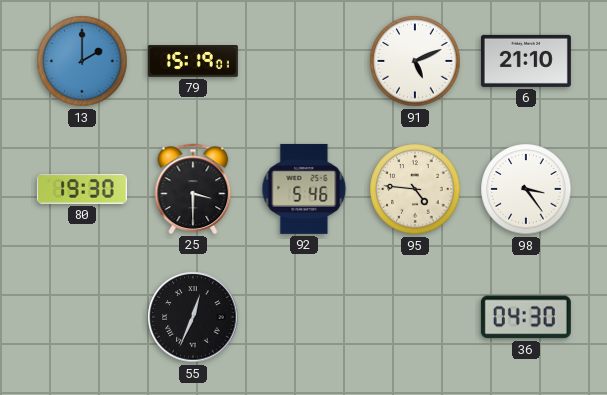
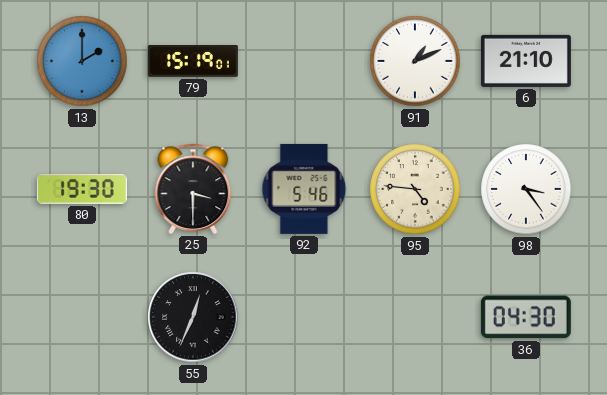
91: 5:11 -> 1:11
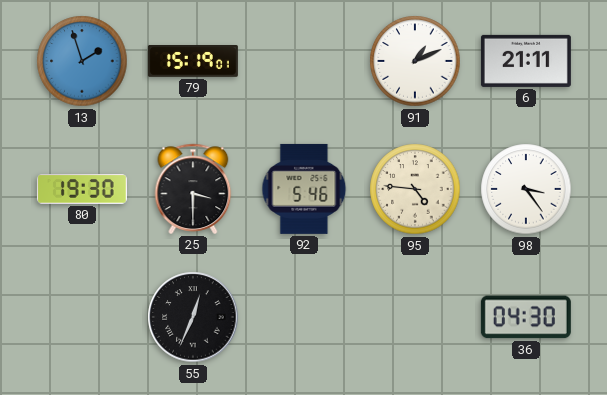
13: 2:00 -> 1:57
6: 21:10 -> 21:11
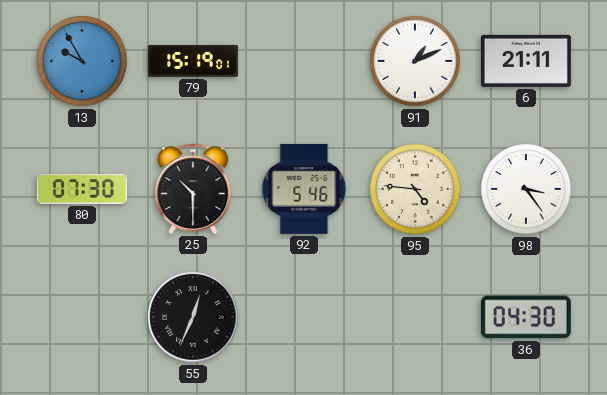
13: 1:57 -> 9:55
80: 19:30 -> 07:30
25: 3:30 -> 10:30
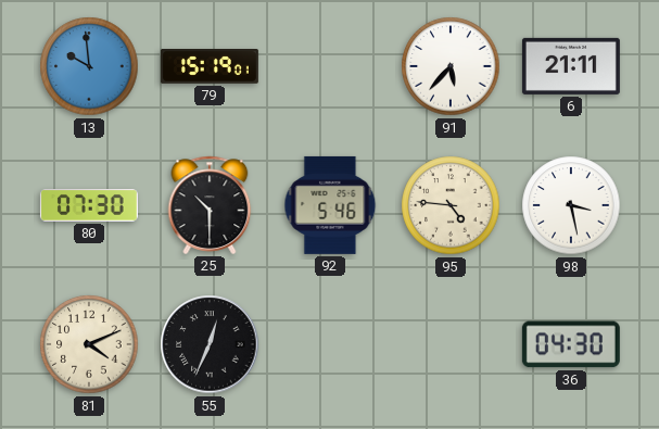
13: 9:55 -> 9:59
91: 1:11 -> 5:37
98: 3:24 -> 3:28
81: none -> 4:11
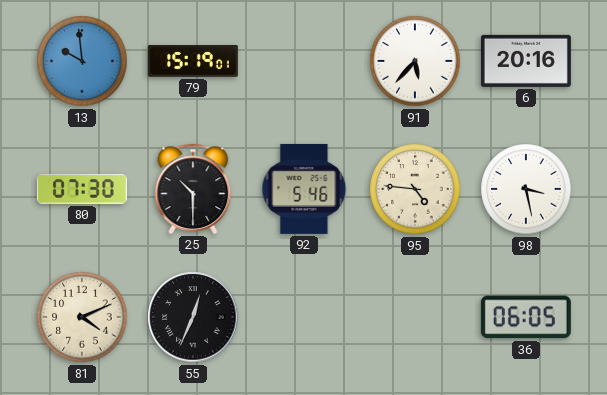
6: 21:11 -> 20:16
36: 04:30 -> 06:05
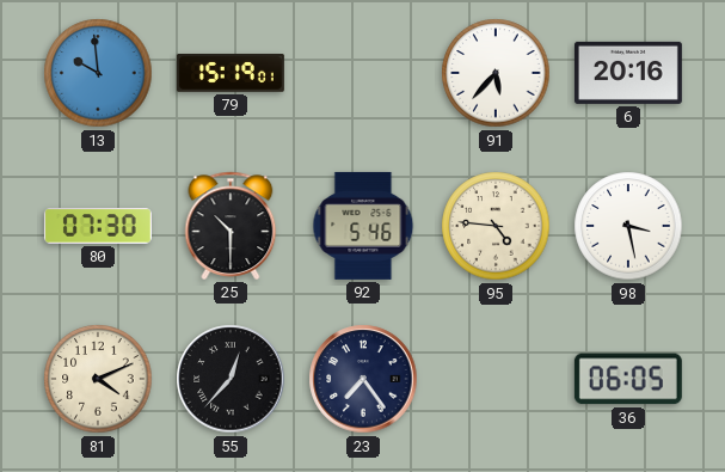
55: 12:34 -> 12:37
23: none -> 7:24
